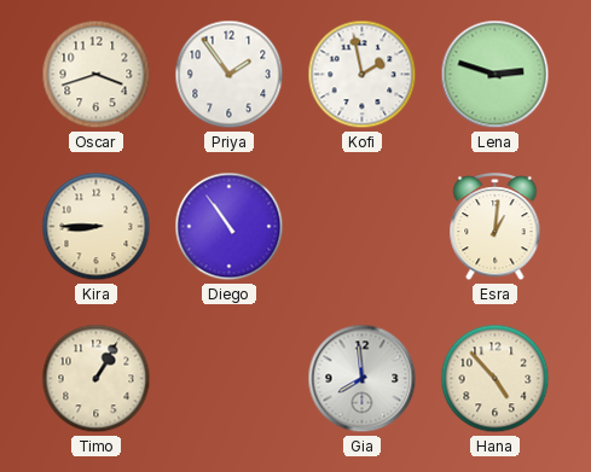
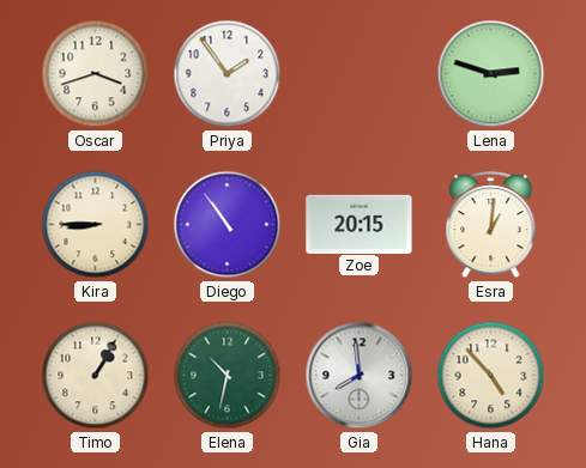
Kofi: 1:58 -> none
Zoe: none -> 20:15
Elena: none -> 10:32
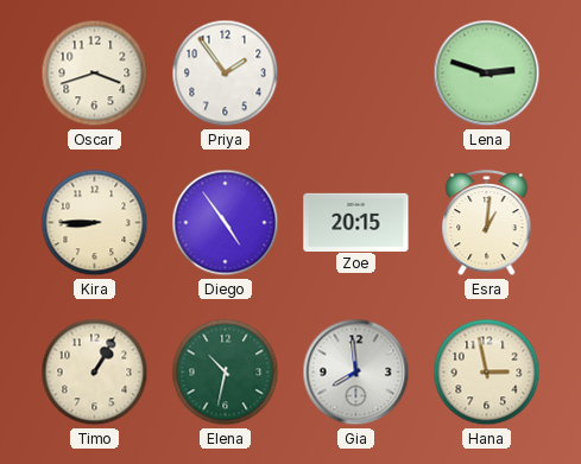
Diego: 10:54 -> 4:54
Hana: 4:53 -> 2:58
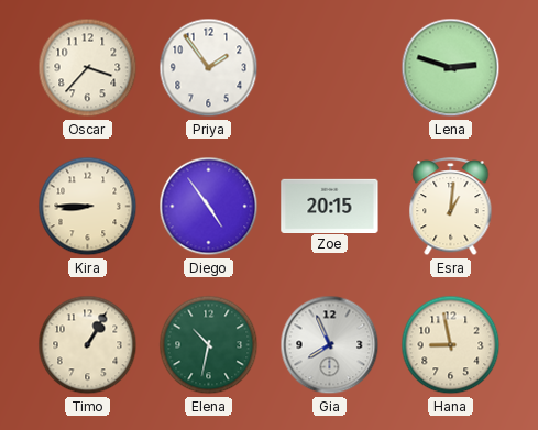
Oscar: 3:42 -> 3:37
Gia: 7:59 -> 7:56
Hana: 2:58 -> 8:58
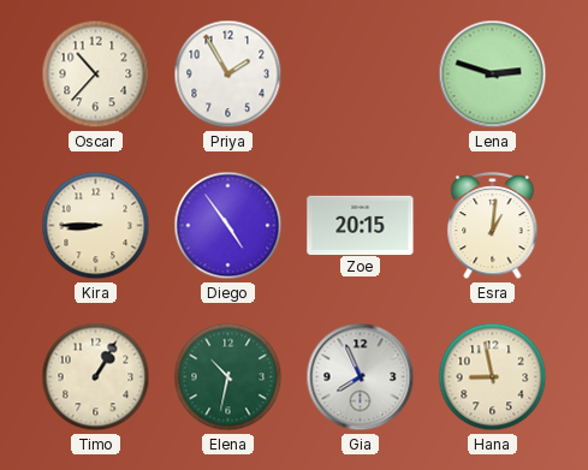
Oscar: 3:37 -> 10:37
Priya: 1:54 -> 1:55
